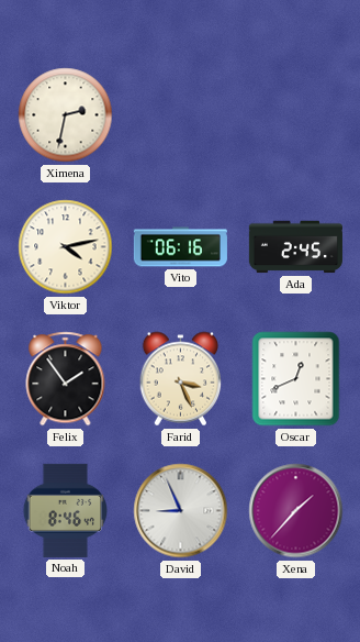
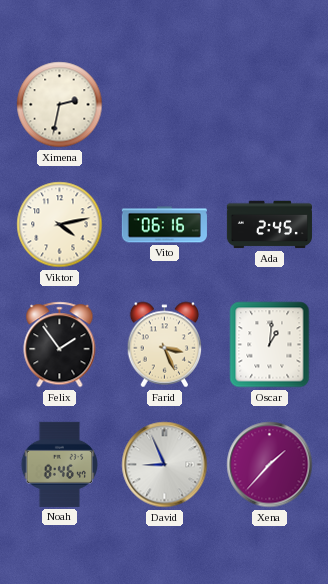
Oscar: 12:41 -> 1:01
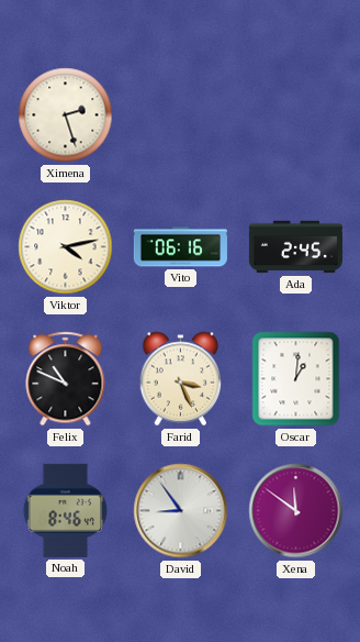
Ximena: 2:32 -> 2:27
Felix: 1:54 -> 10:49
David: 8:56 -> 8:54
Xena: 1:37 -> 11:51
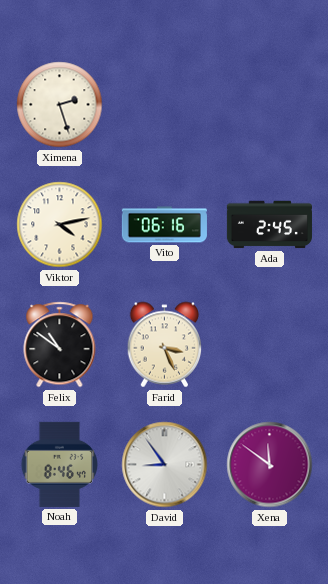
Felix: 10:49 -> 10:51
Oscar: 1:01 -> none
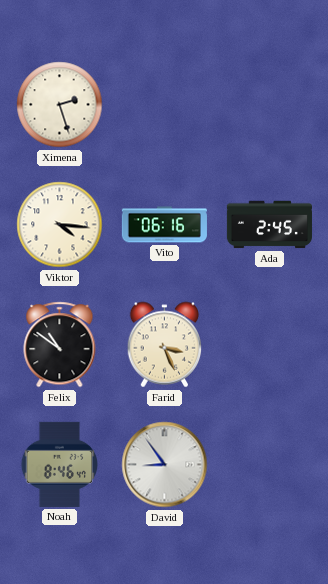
Viktor: 4:13 -> 4:16
Xena: 11:51 -> none
